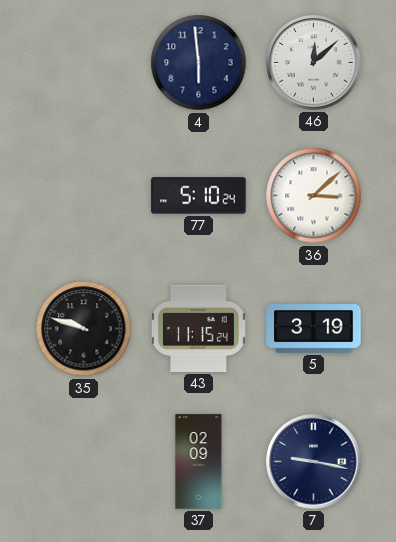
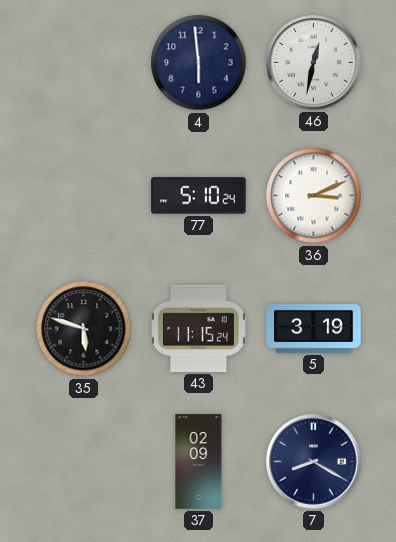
46: 12:08 -> 12:32
36: 3:08 -> 3:11
35: 9:48 -> 5:48
7: 9:17 -> 8:20
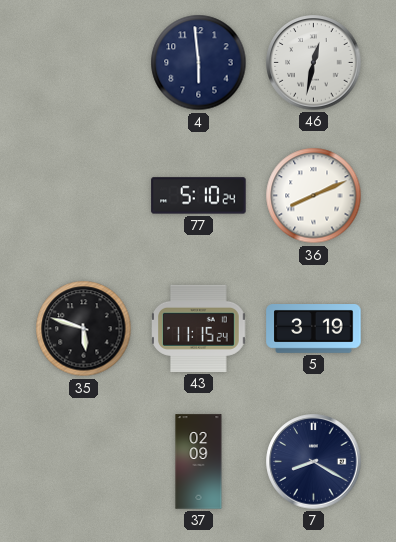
36: 3:11 -> 8:11
